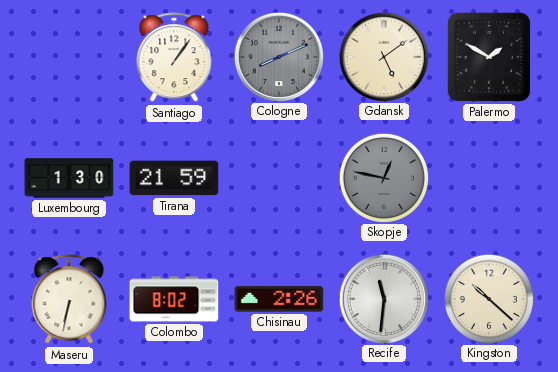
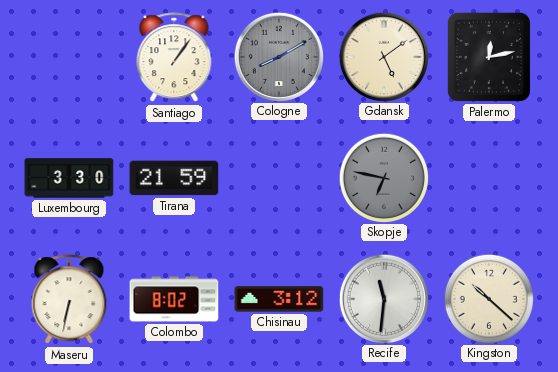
Cologne: 8:11 -> 8:10
Palermo: 1:50 -> 12:13
Luxembourg: 1:30 -> 3:30
Skopje: 12:47 -> 6:47
Chisinau: 2:26 -> 3:12
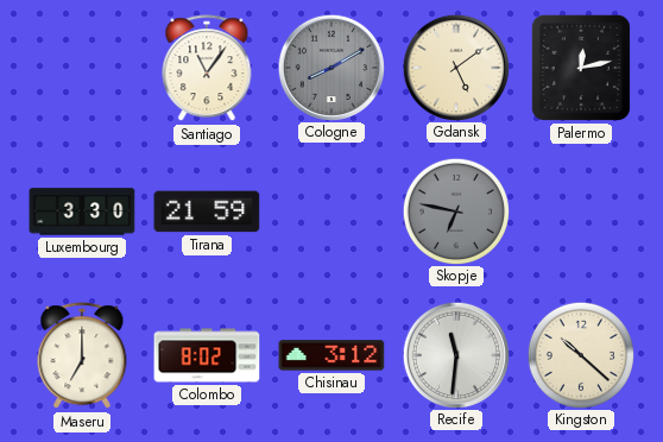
Santiago: 1:06 -> 11:06
Maseru: 6:32 -> 7:00
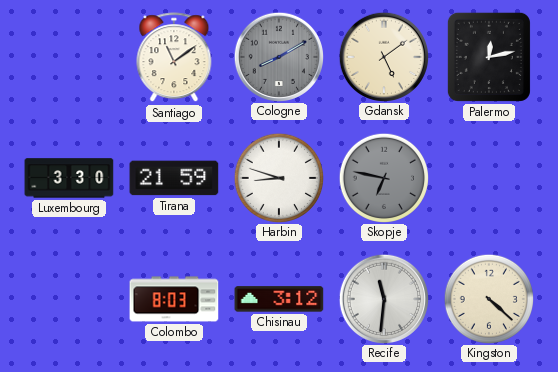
Santiago: 11:06 -> 11:09
Harbin: none -> 8:48
Maseru: 7:00 -> none
Colombo: 8:02 -> 8:03
Kingston: 10:22 -> 4:22
